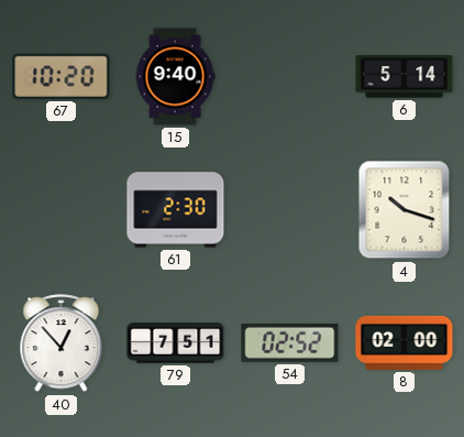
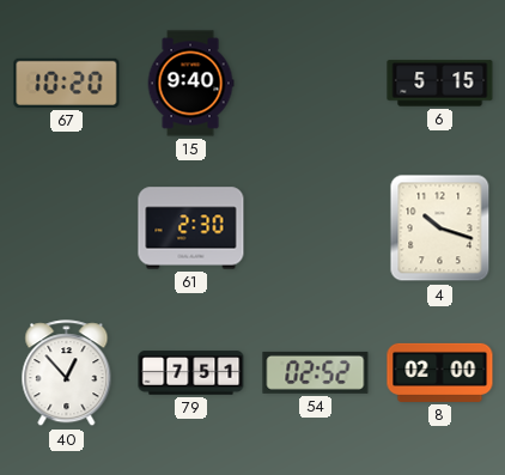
6: 5:14 -> 5:15
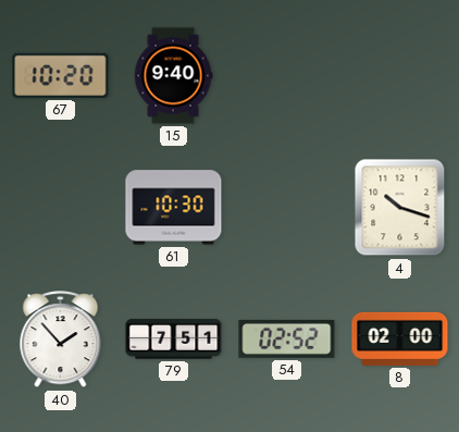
6: 5:15 -> none
61: 2:30 -> 10:30
40: 12:53 -> 1:53
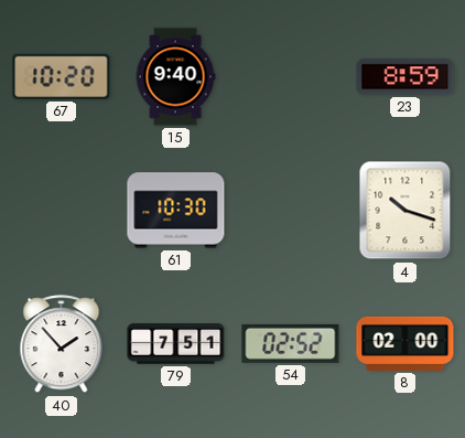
23: none -> 8:59
